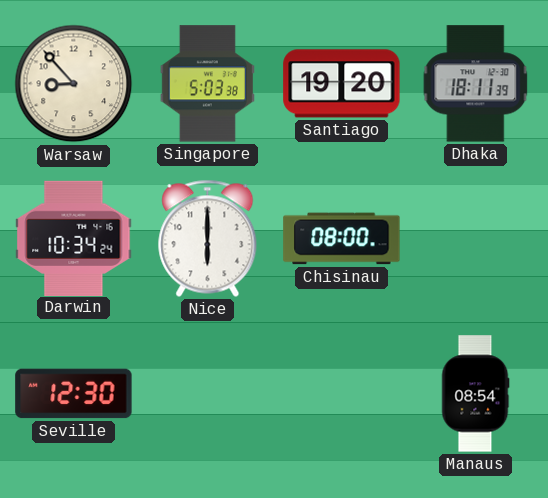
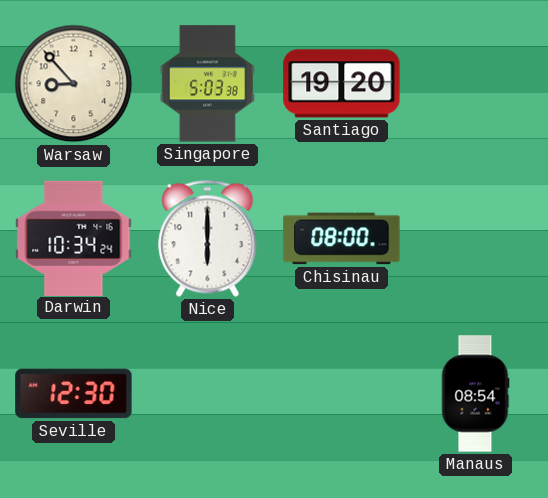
Dhaka: 18:11 -> none
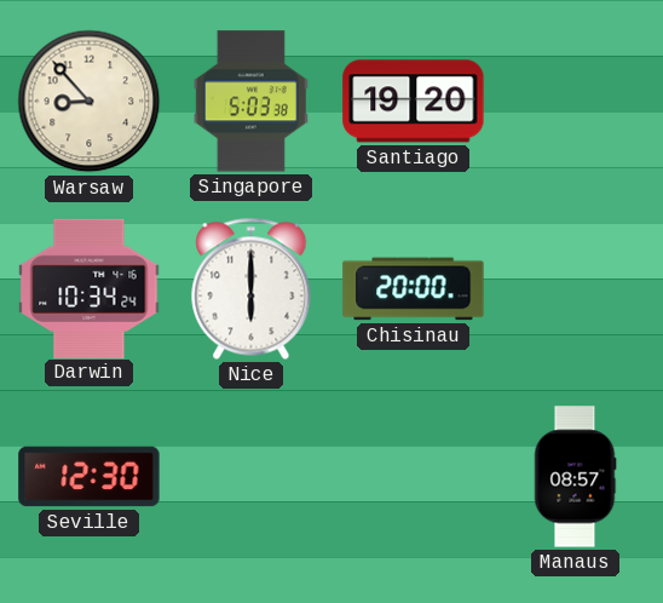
Chisinau: 08:00 -> 20:00
Manaus: 08:54 -> 08:57
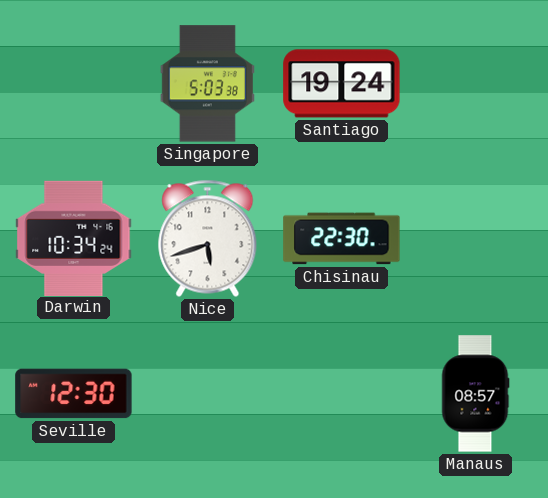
Warsaw: 8:53 -> none
Santiago: 19:20 -> 19:24
Nice: 6:00 -> 5:42
Chisinau: 20:00 -> 22:30
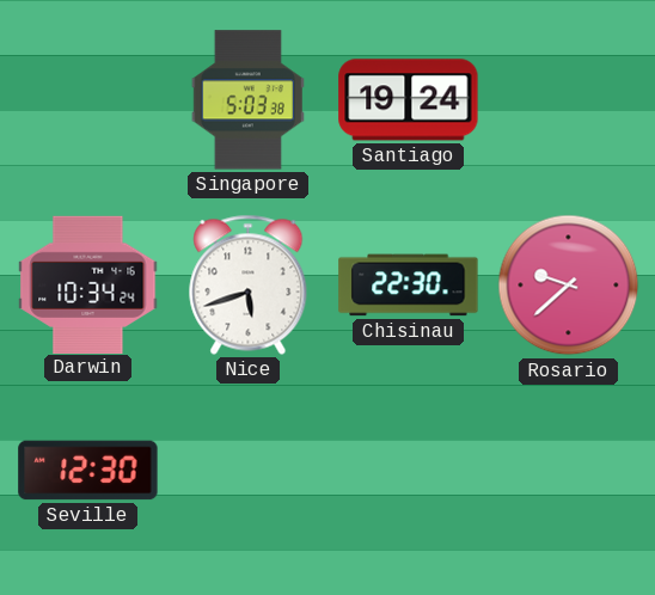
Rosario: none -> 9:38
Manaus: 08:57 -> none
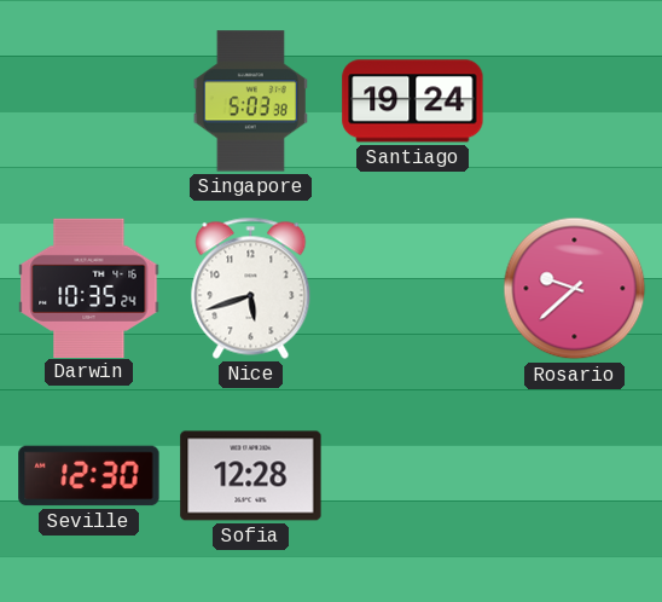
Darwin: 10:34 -> 10:35
Chisinau: 22:30 -> none
Sofia: none -> 12:28
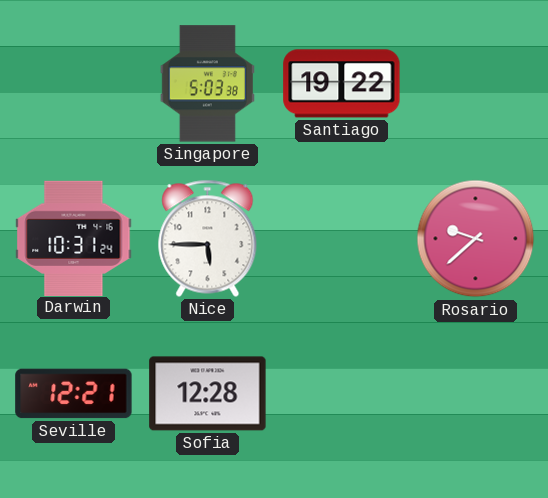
Santiago: 19:24 -> 19:22
Darwin: 10:35 -> 10:31
Nice: 5:42 -> 5:45
Seville: 12:30 -> 12:21
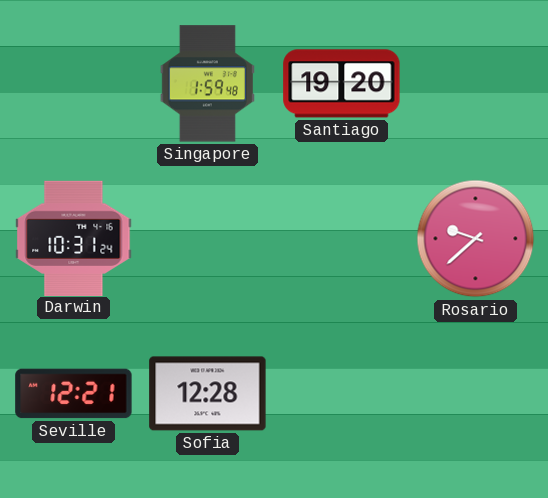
Singapore: 5:03 -> 1:59
Santiago: 19:22 -> 19:20
Nice: 5:45 -> none
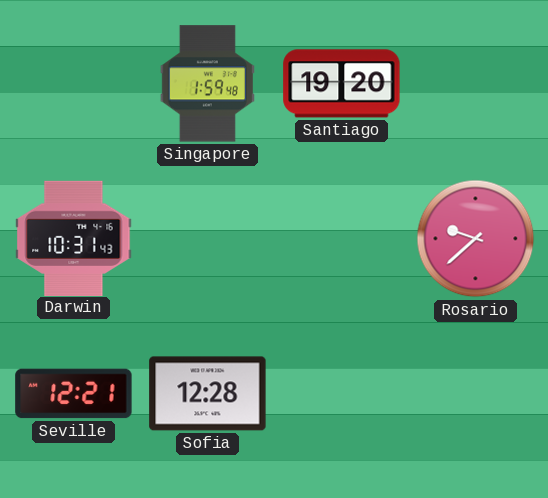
Darwin: 10:31:24 -> 10:31:43
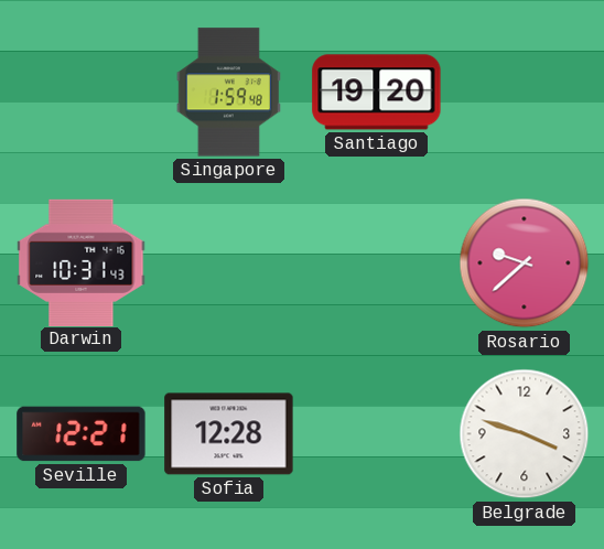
Belgrade: none -> 3:48
